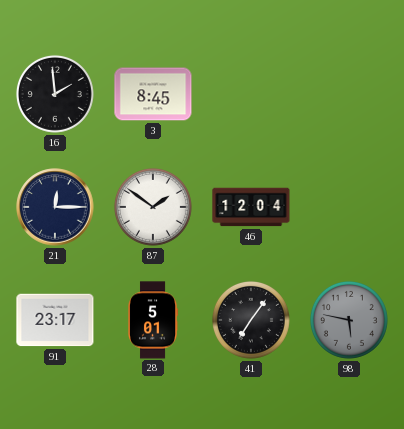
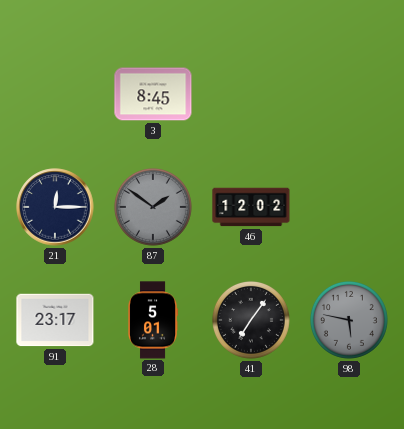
16: 1:59 -> none
87 dial: white -> grey
46: 12:04 -> 12:02
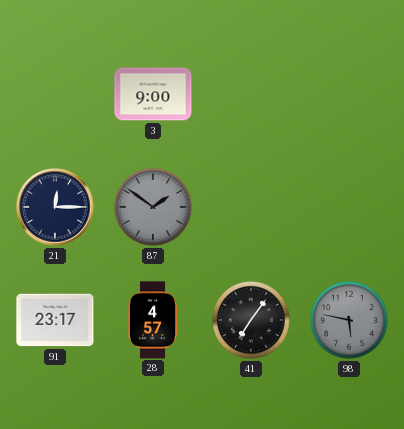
3: 8:45 -> 9:00
46: 12:02 -> none
28: 5:01 -> 4:57
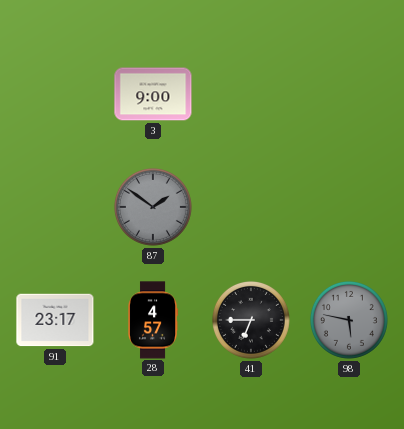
21: 12:15 -> none
41: 7:06 -> 6:45
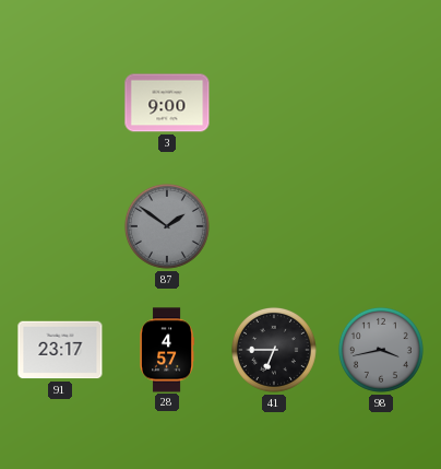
98: 5:47 -> 3:43
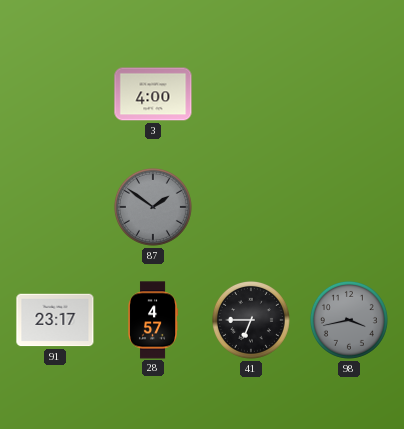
3: 9:00 -> 4:00
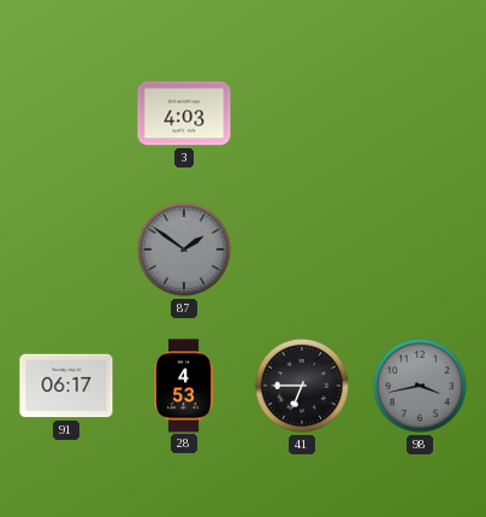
3: 4:00 -> 4:03
91: 23:17 -> 06:17
28: 4:57 -> 4:53
